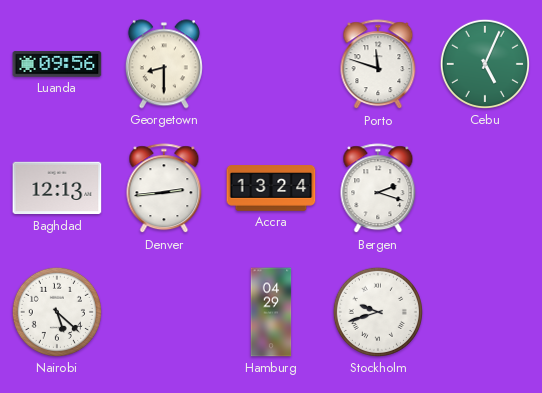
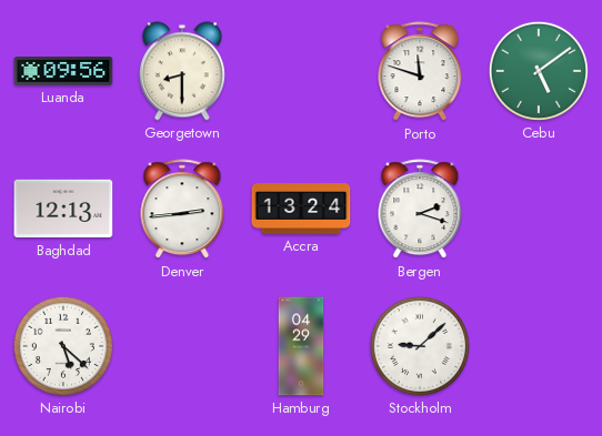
Cebu: 5:04 -> 5:09
Stockholm: 9:42 -> 9:08
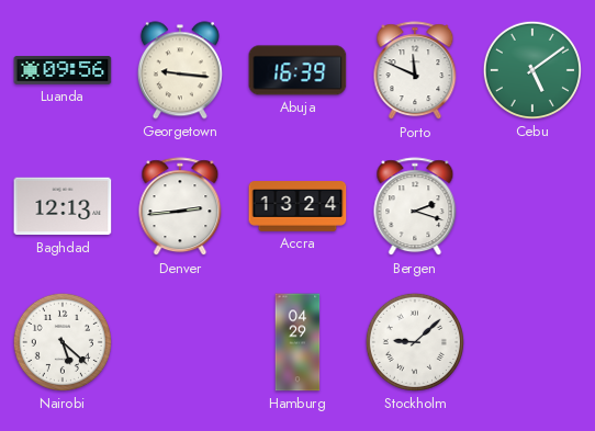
Georgetown: 8:30 -> 9:16
Abuja: none -> 16:39
Porto: 11:48 -> 11:49
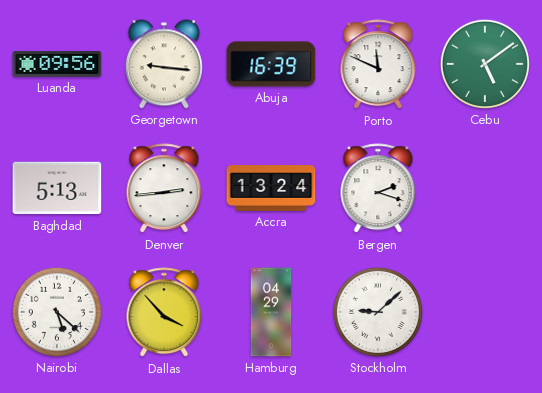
Baghdad: 12:13 -> 5:13
Dallas: none -> 3:53
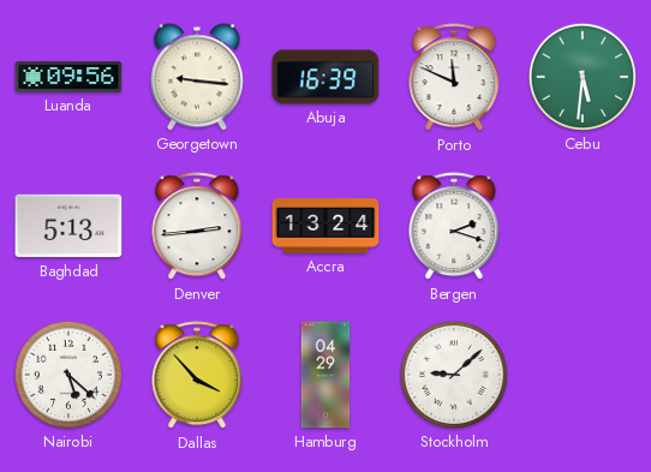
Cebu: 5:09 -> 5:31
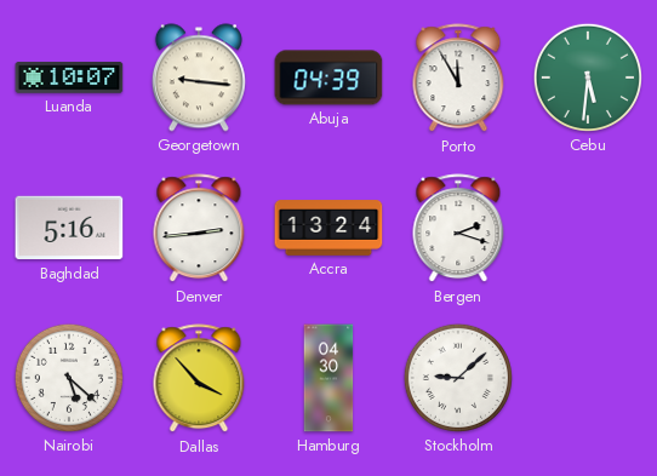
Luanda: 09:56 -> 10:07
Abuja: 16:39 -> 04:39
Porto: 11:49 -> 11:55
Baghdad: 5:13 -> 5:16
Hamburg: 04:29 -> 04:30
